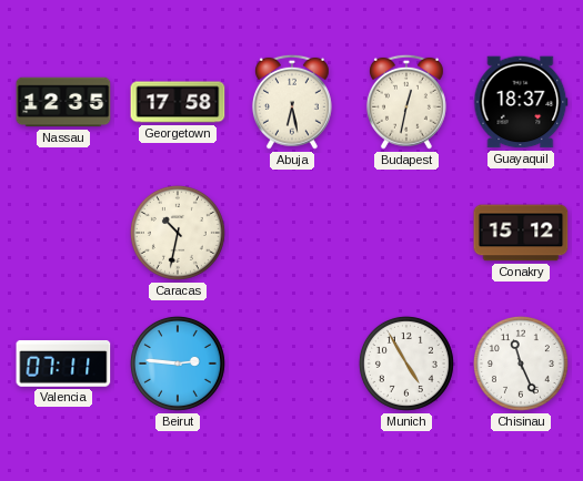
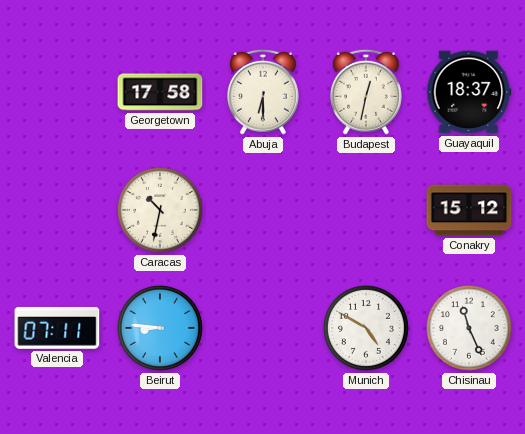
Nassau: 12:35 -> none
Abuja: 6:28 -> 6:30
Beirut: 2:46 -> 8:46
Munich: 4:55 -> 4:50
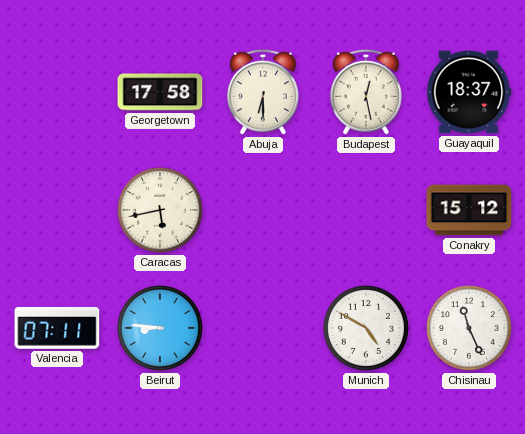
Budapest: 12:32 -> 12:28
Caracas: 10:32 -> 5:43
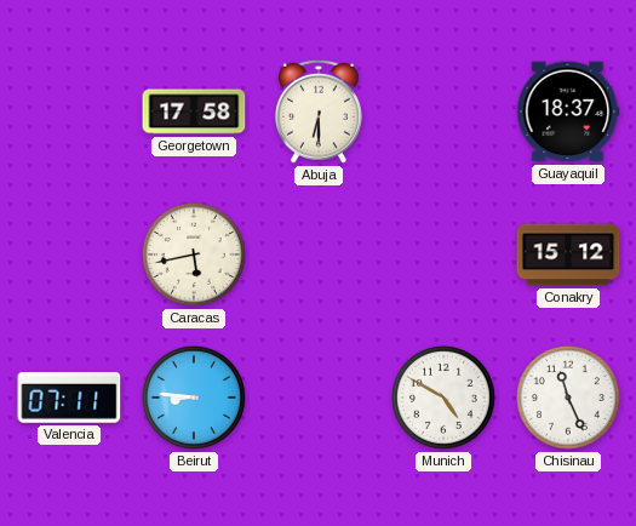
Budapest: 12:28 -> none
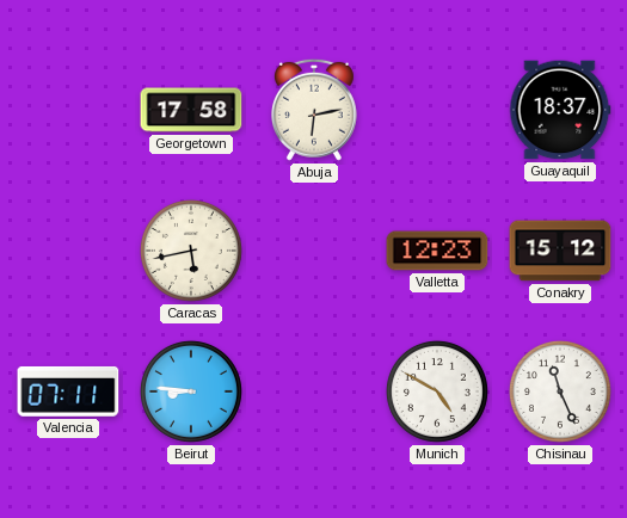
Abuja: 6:30 -> 6:13
Valletta: none -> 12:23
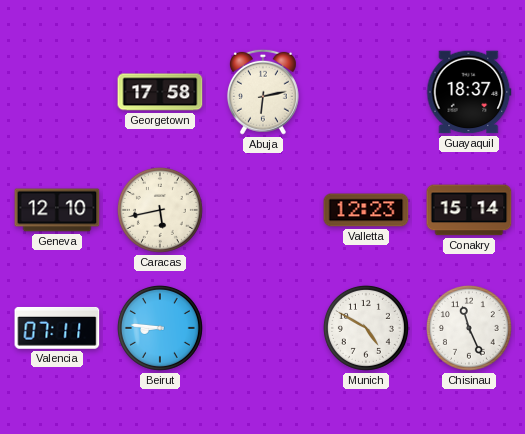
Geneva: none -> 12:10
Conakry: 15:12 -> 15:14
